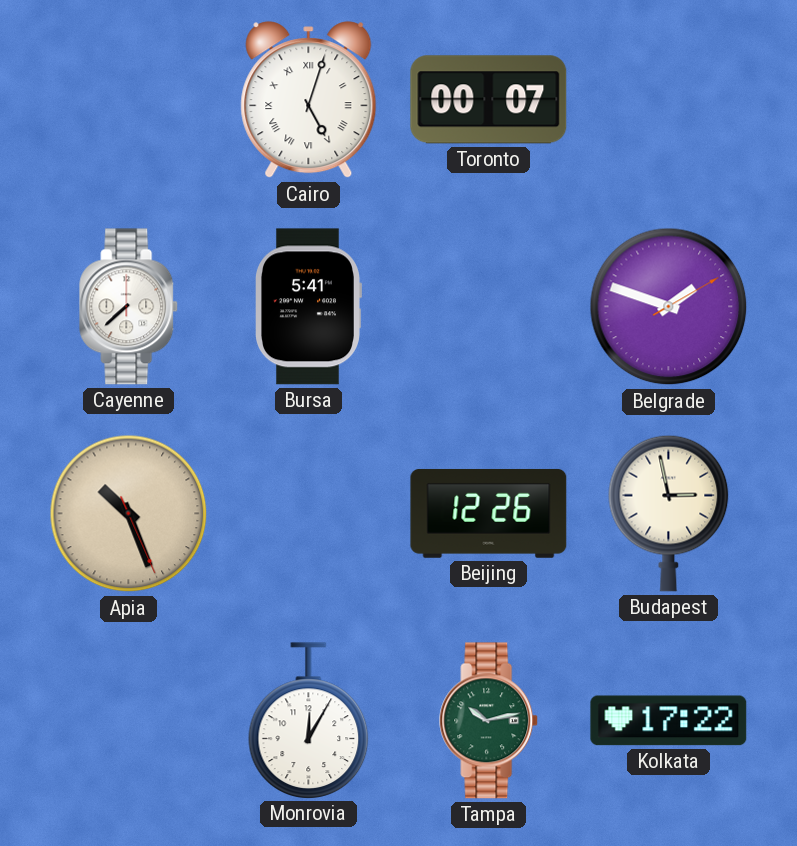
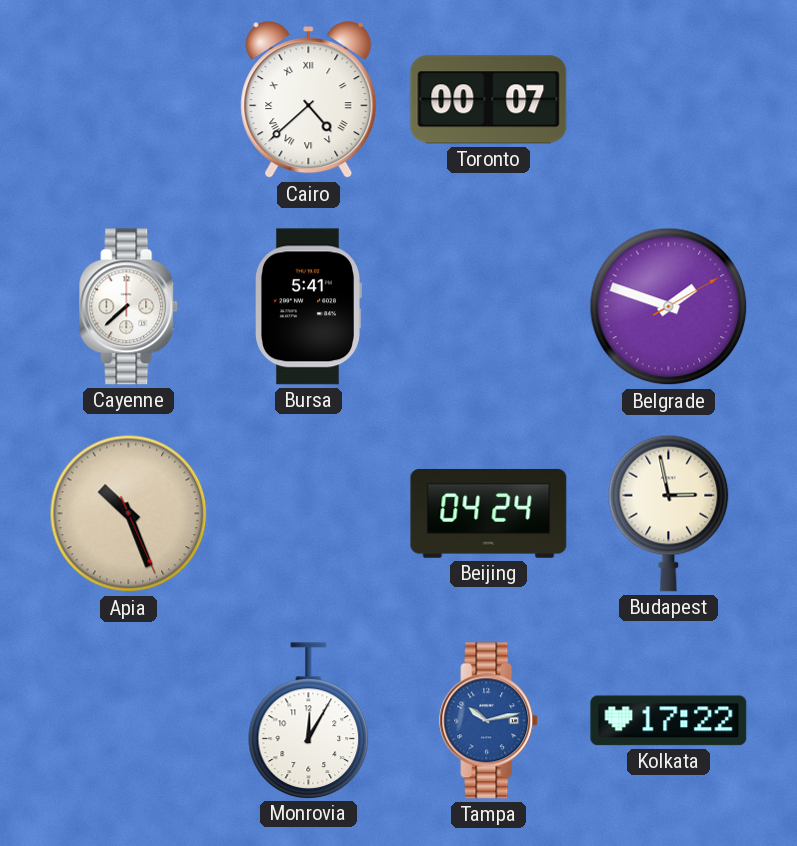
Cairo: 5:03 -> 4:38
Beijing: 12:26 -> 04:24
Tampa dial: green -> blue
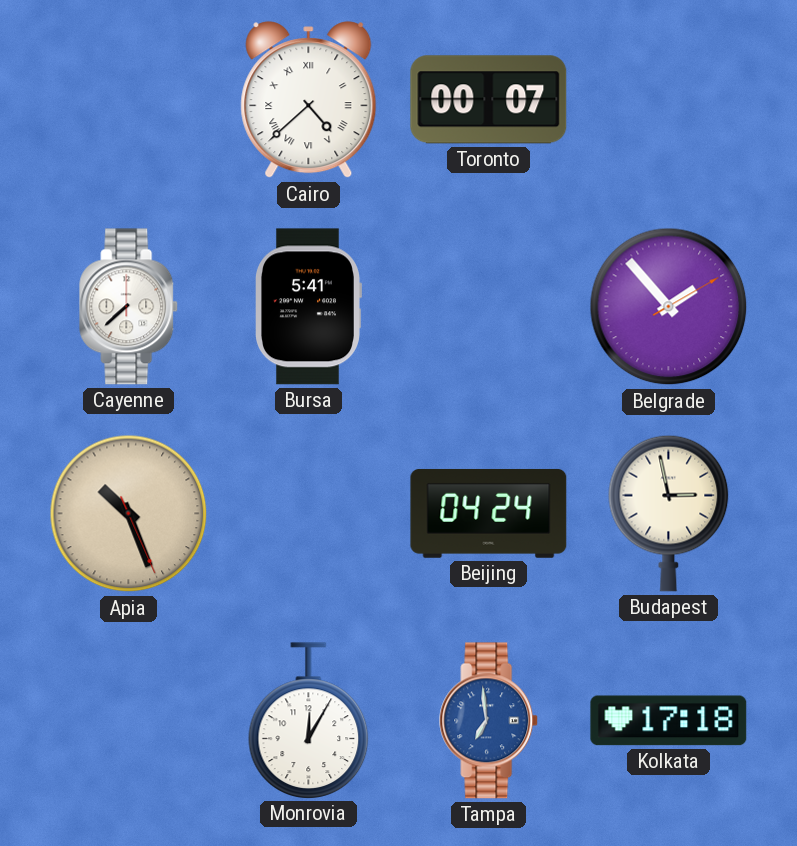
Belgrade: 1:48 -> 1:53
Tampa: 10:13 -> 6:59
Kolkata: 17:22 -> 17:18
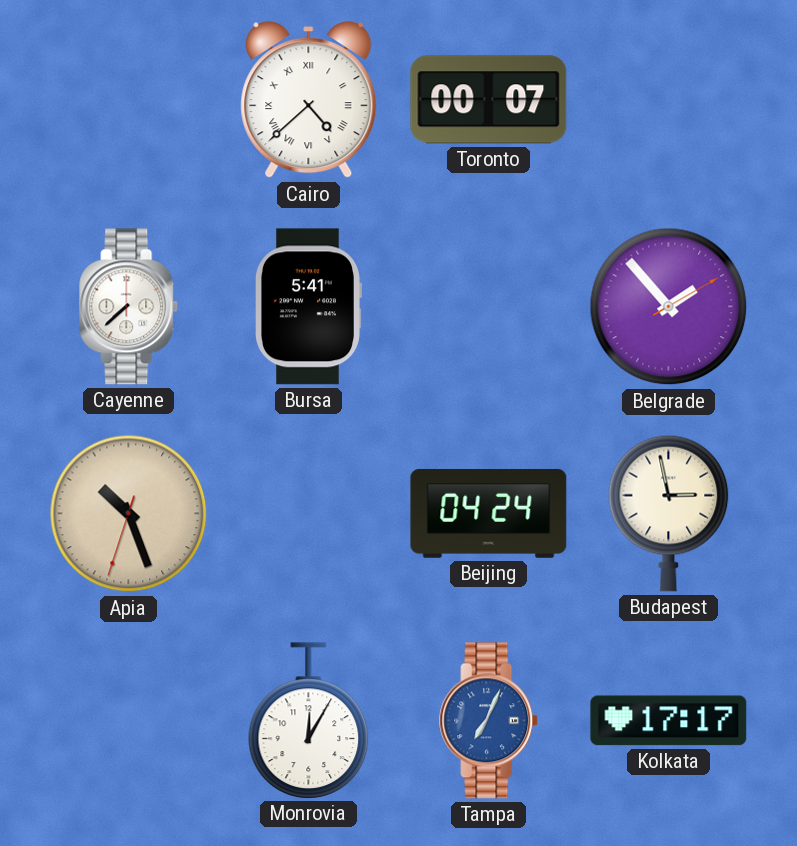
Apia: 10:26:26 -> 10:26:33
Tampa: 6:59 -> 7:04
Kolkata: 17:18 -> 17:17
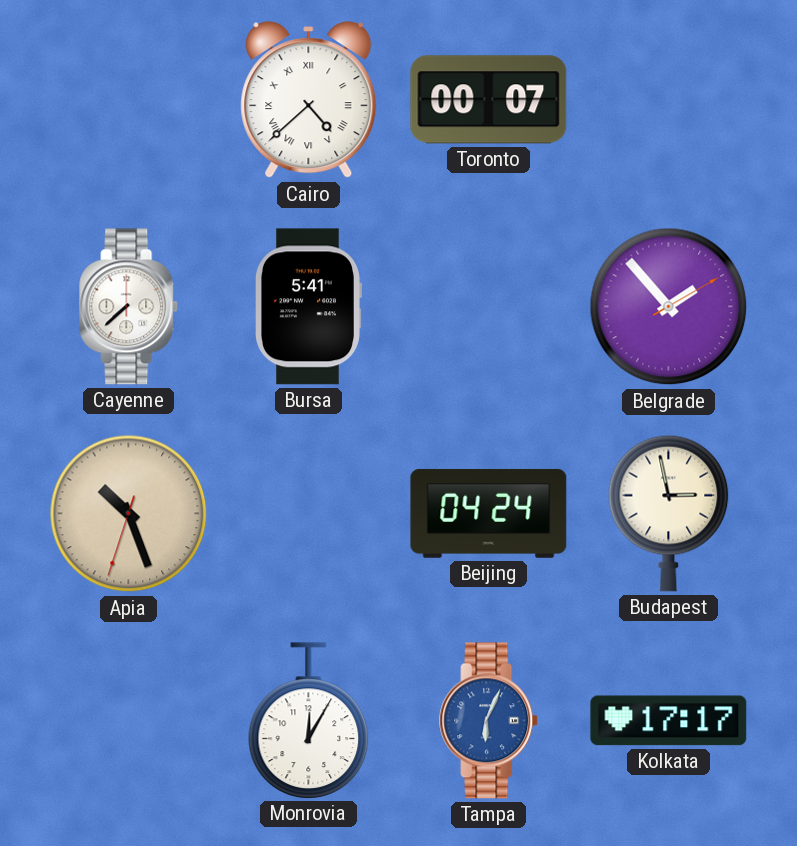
Tampa: 7:04 -> 6:04
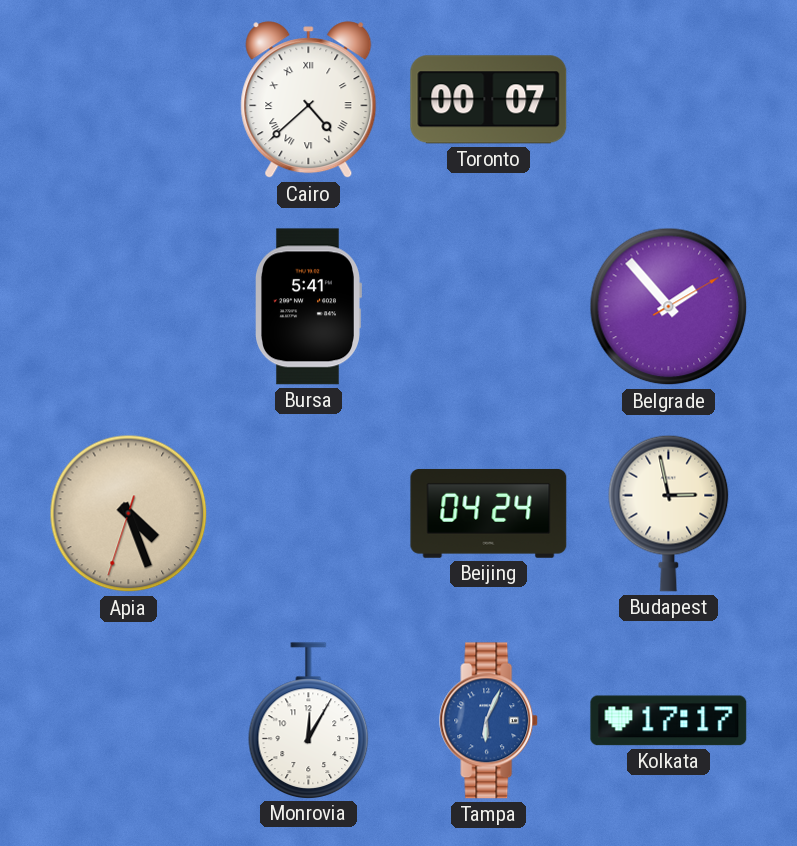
Cayenne: 7:38 -> none
Apia: 10:26 -> 4:26
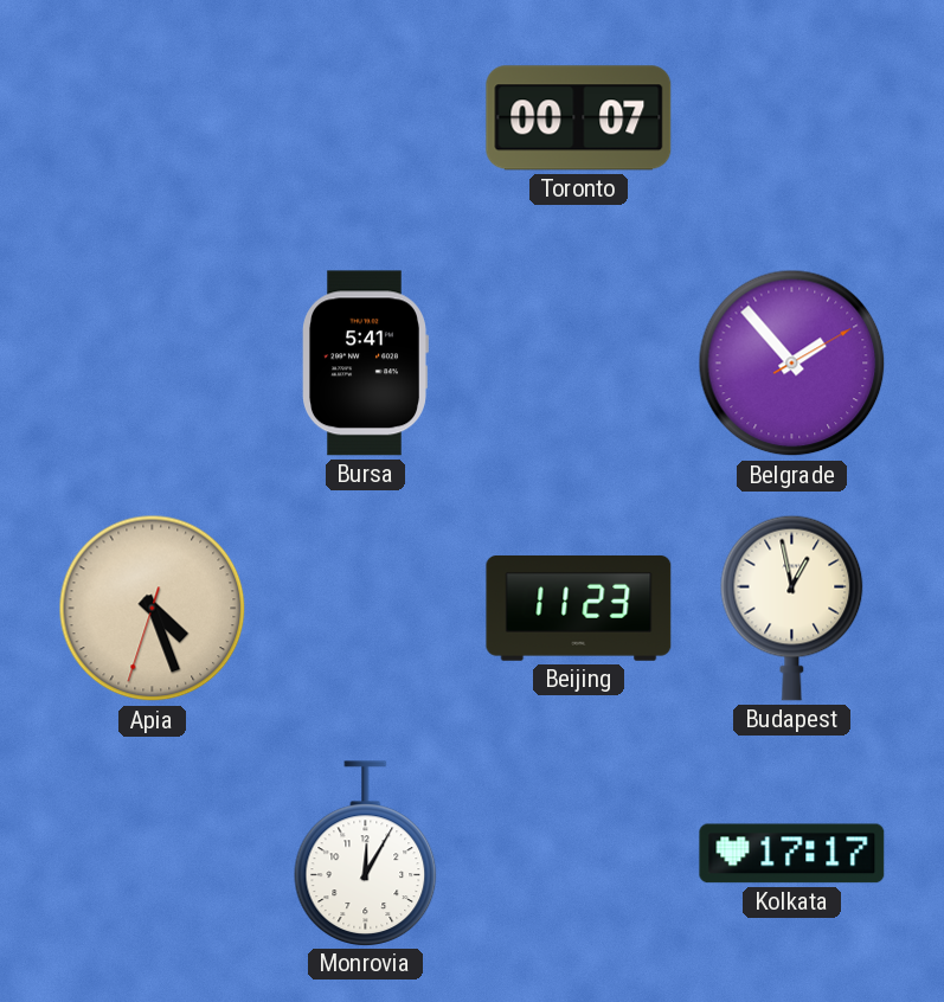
Cairo: 4:38 -> none
Beijing: 04:24 -> 11:23
Budapest: 2:58 -> 12:58
Tampa: 6:04 -> none
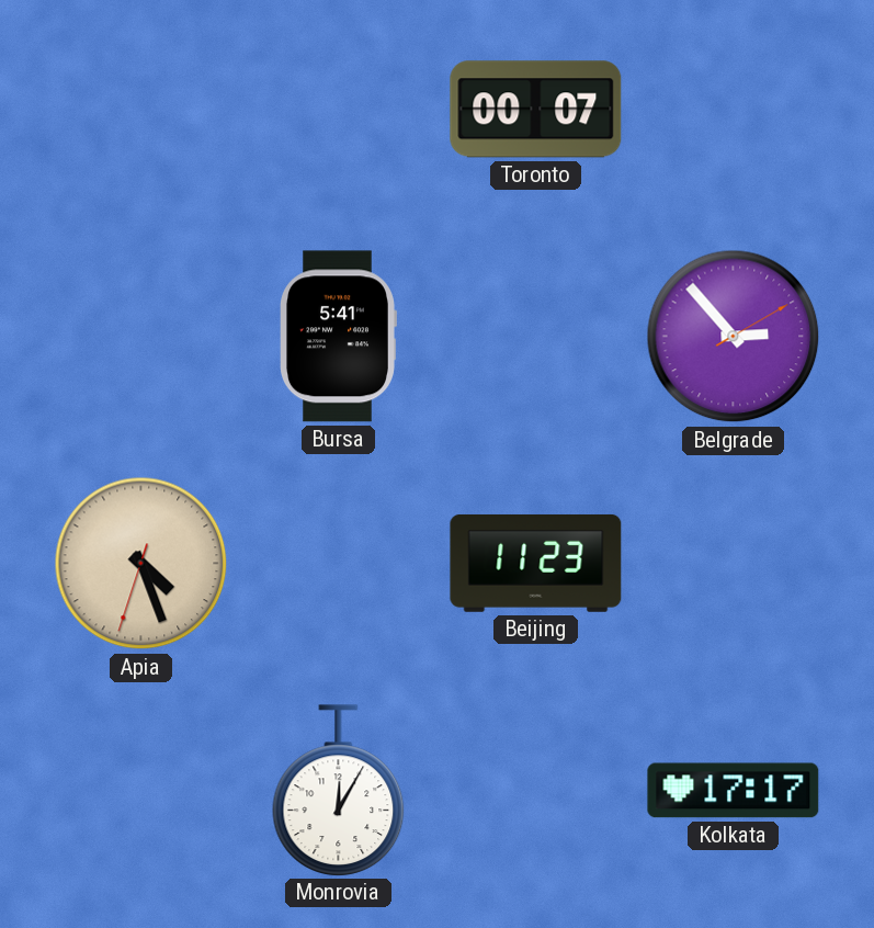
Belgrade: 1:53 -> 2:53
Budapest: 12:58 -> none
